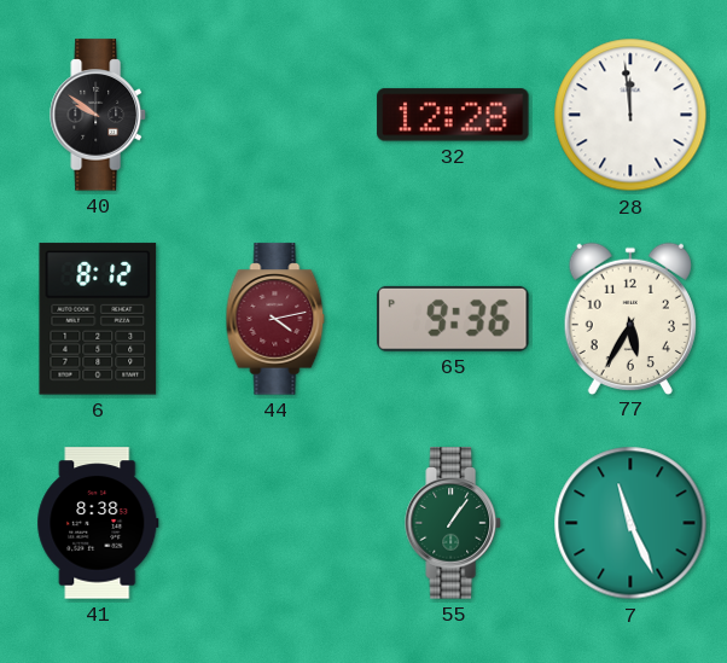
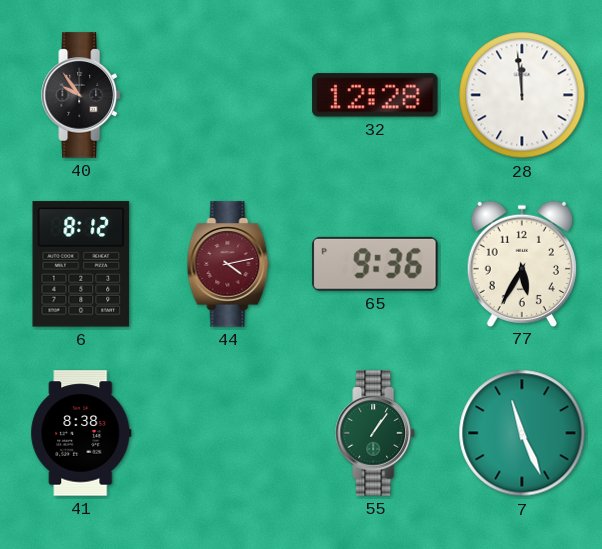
40: 9:51 -> 9:54
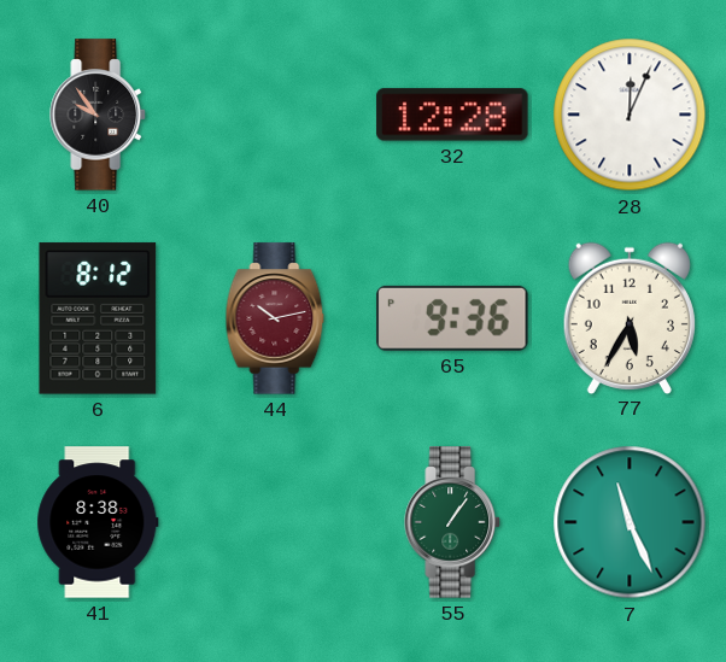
28: 11:59 -> 12:04
44: 4:13 -> 10:13
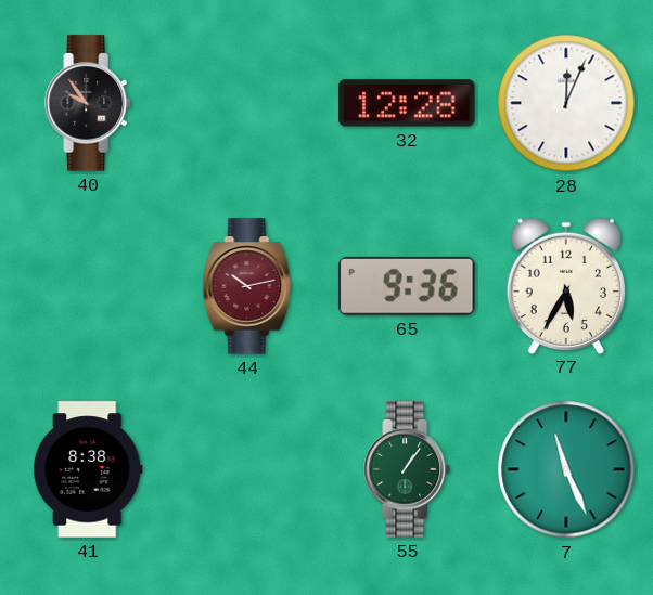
6: 8:12 -> none
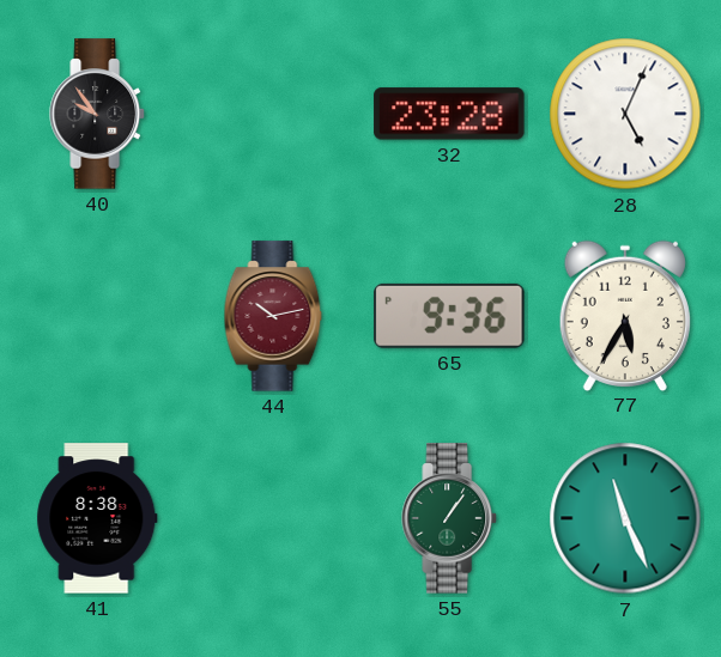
32: 12:28 -> 23:28
28: 12:04 -> 5:04
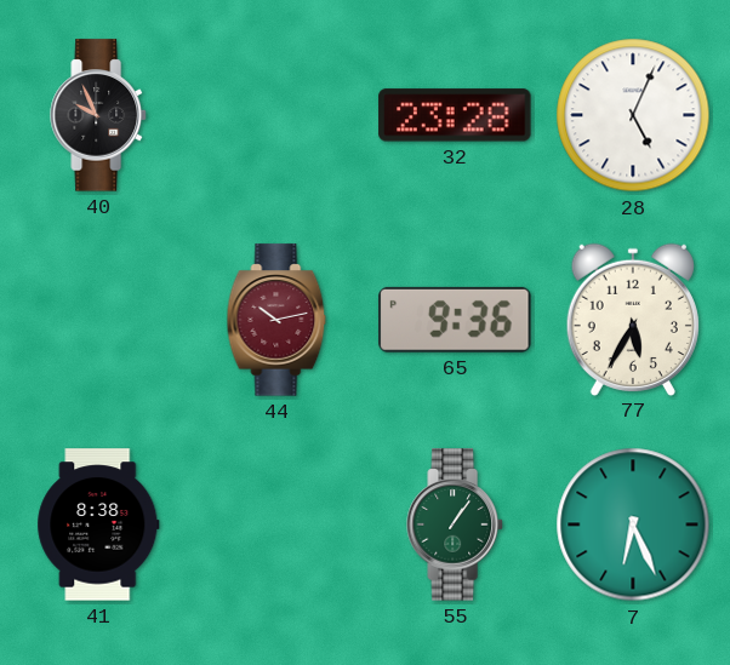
40: 9:54 -> 9:56
7: 11:26 -> 6:26
